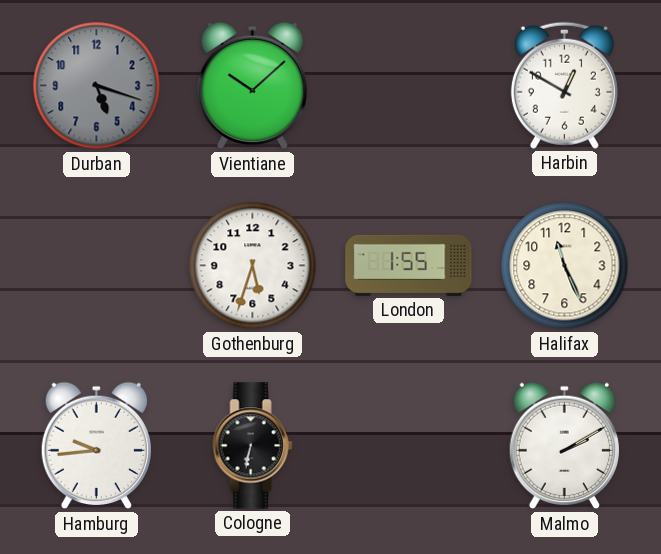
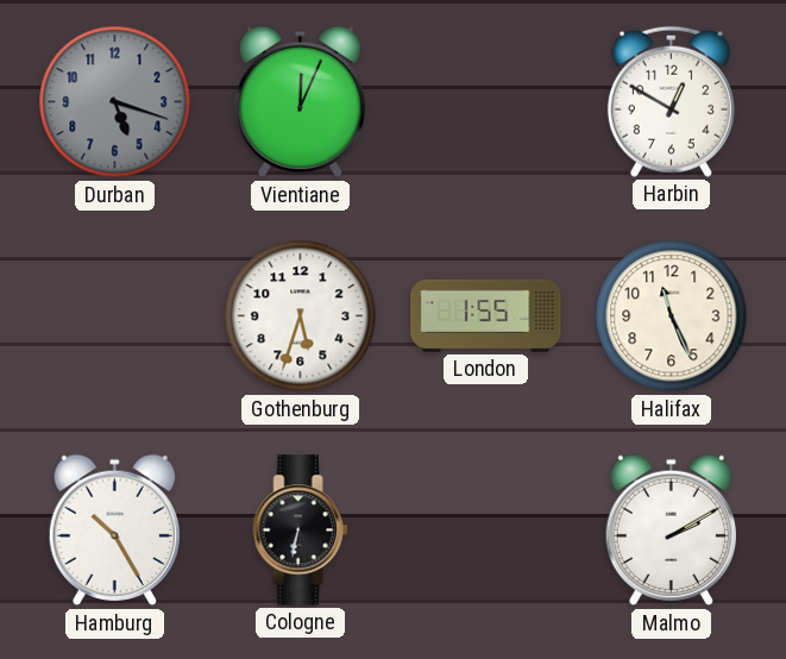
Vientiane: 10:08 -> 12:04
Hamburg: 9:44 -> 10:25
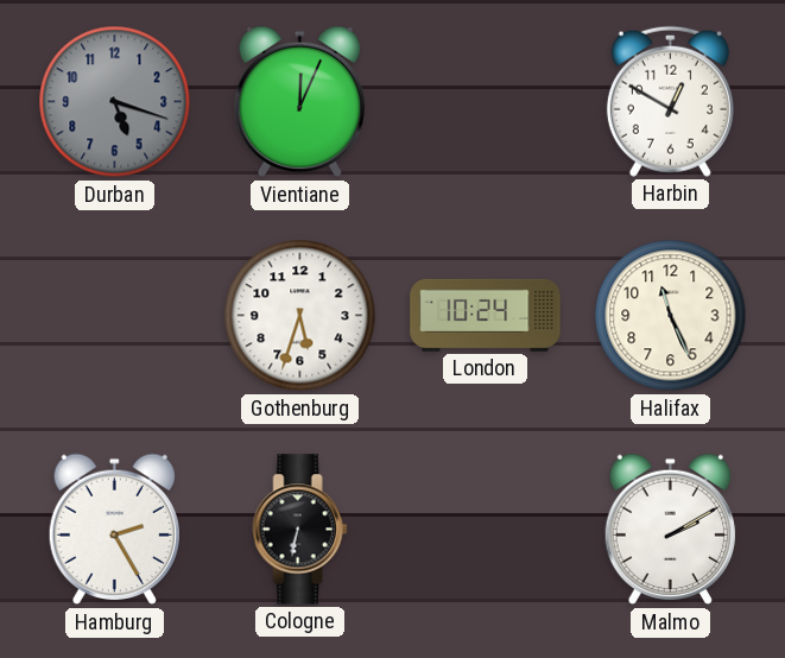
London: 1:55 -> 10:24
Hamburg: 10:25 -> 2:25
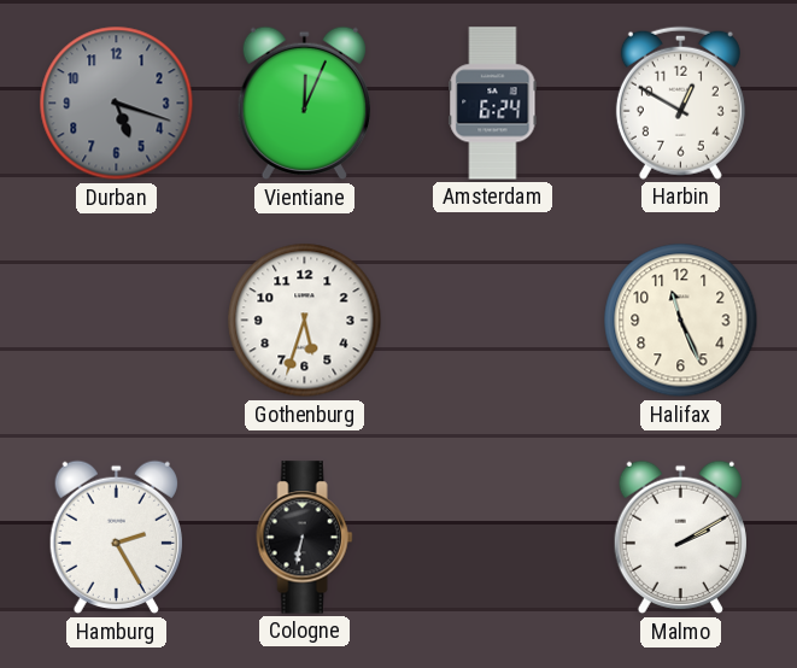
Amsterdam: none -> 6:24
London: 10:24 -> none
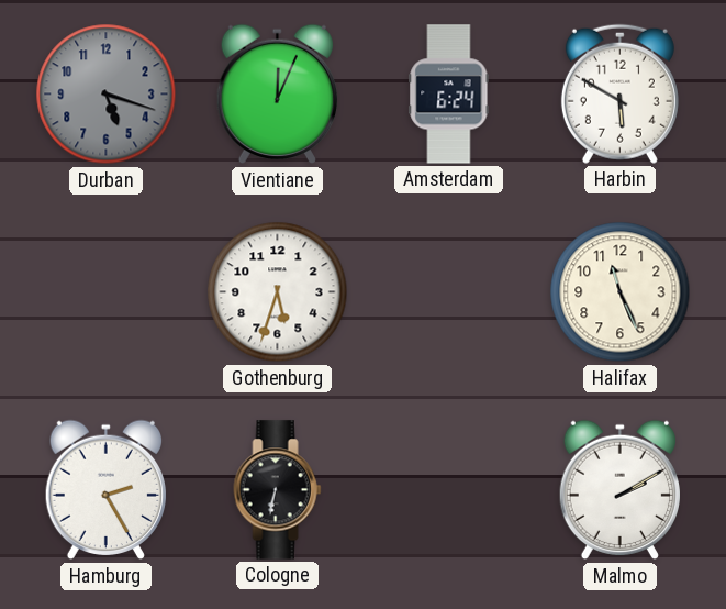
Harbin: 12:50 -> 5:50
